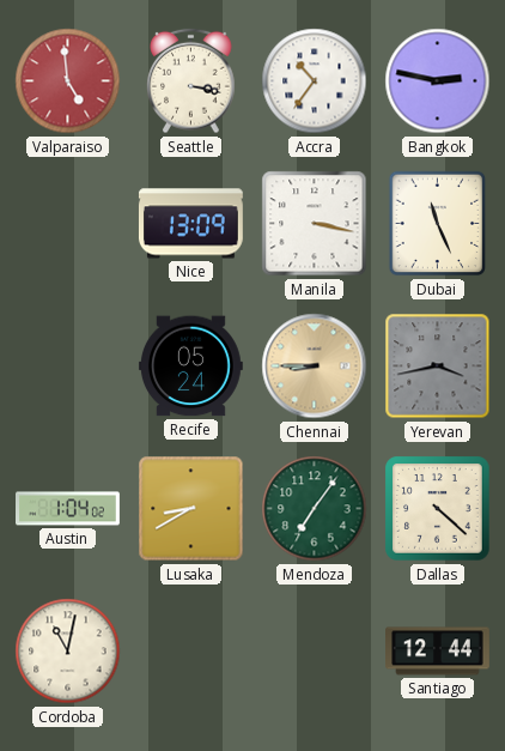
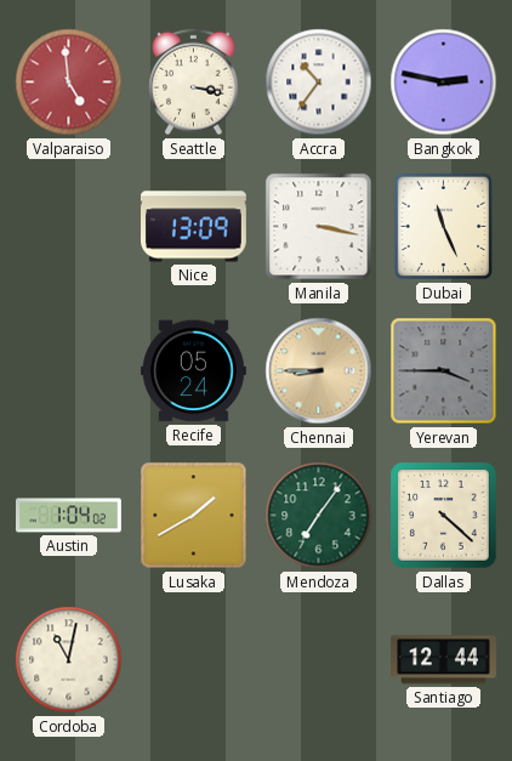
Yerevan: 3:43 -> 3:45
Lusaka: 8:40 -> 1:40
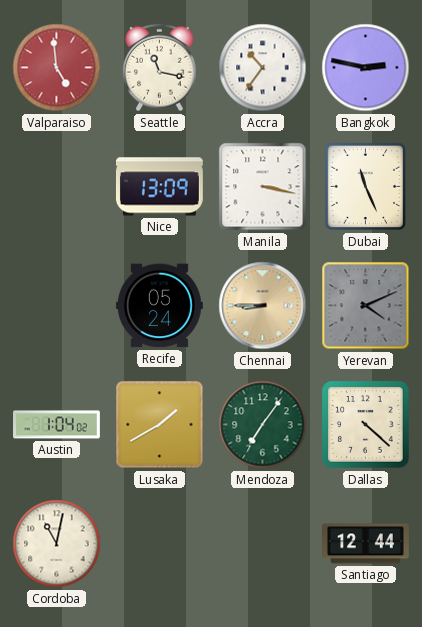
Seattle: 3:17 -> 11:17
Yerevan: 3:45 -> 4:11
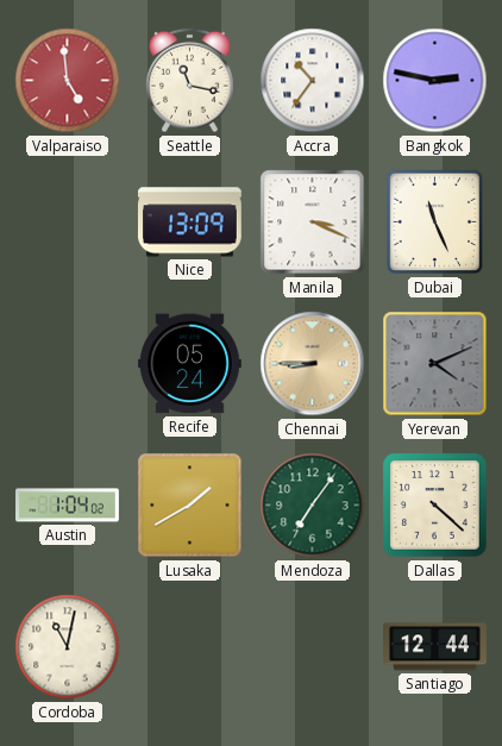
Manila: 3:17 -> 3:19
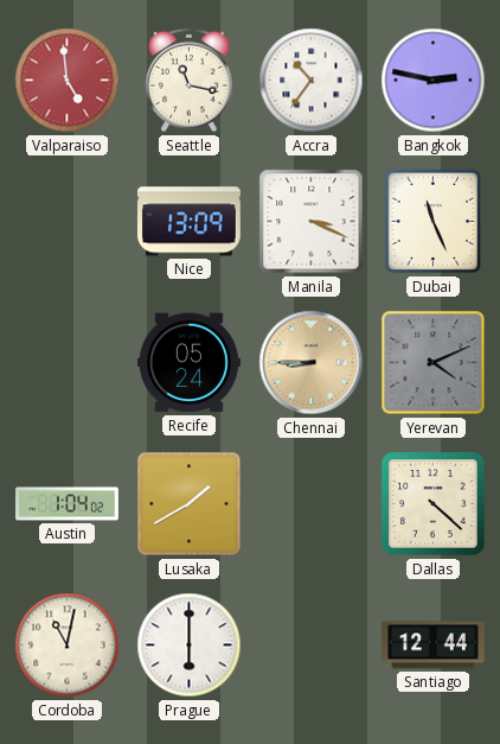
Mendoza: 7:06 -> none
Prague: none -> 6:00
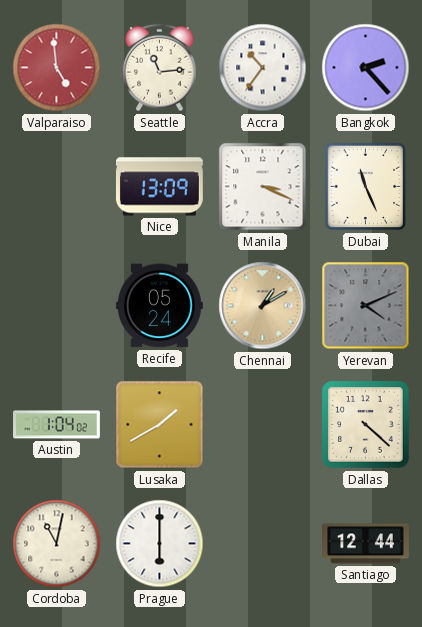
Seattle: 11:17 -> 11:14
Bangkok: 2:47 -> 2:23
Chennai: 8:45 -> 1:10
